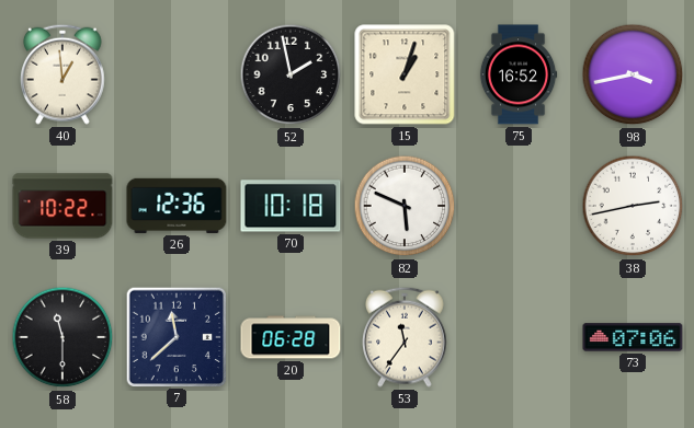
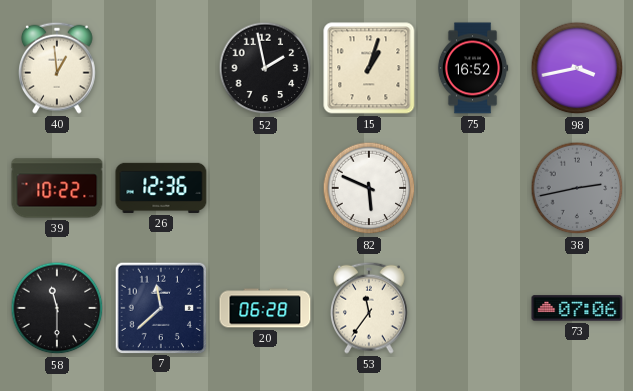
70: 10:18 -> none
38 dial: white -> grey
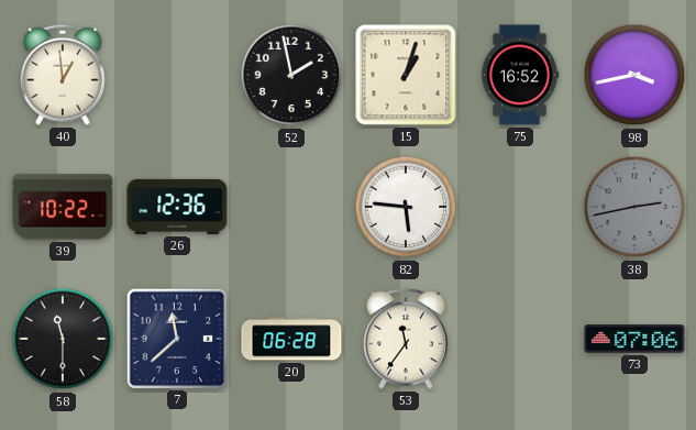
82: 5:49 -> 5:46
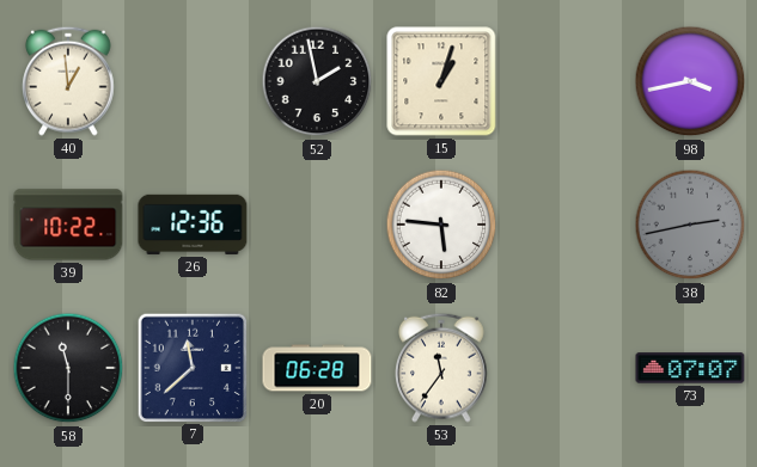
75: 16:52 -> none
73: 07:06 -> 07:07
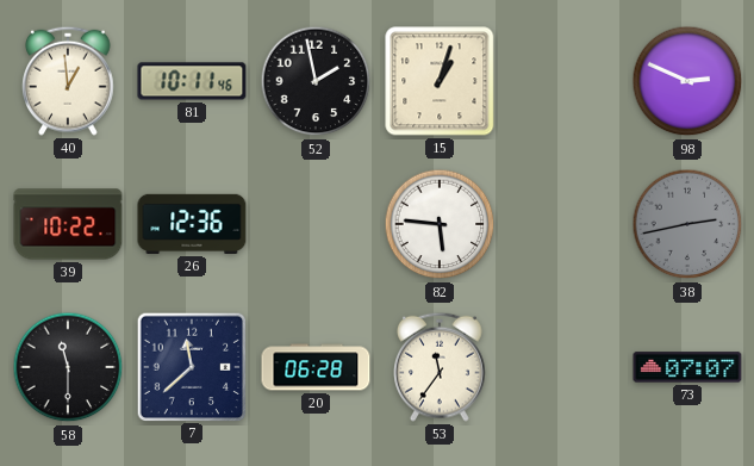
81: none -> 10:11
98: 3:43 -> 2:49
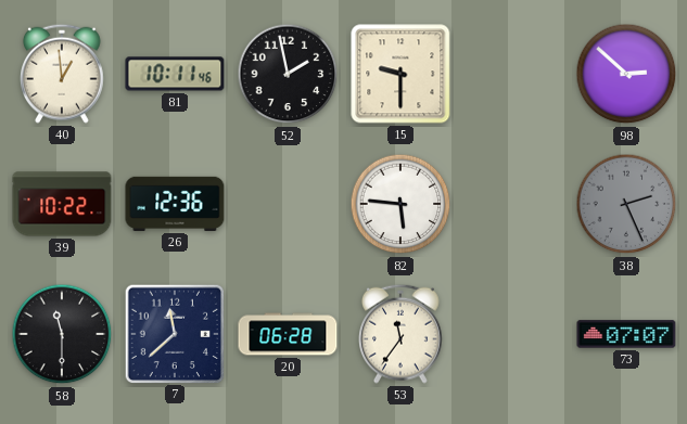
15: 1:03 -> 9:30
98: 2:49 -> 2:52
38: 2:43 -> 2:26
